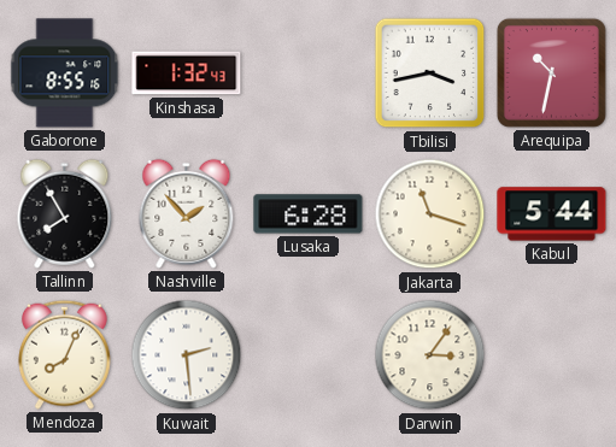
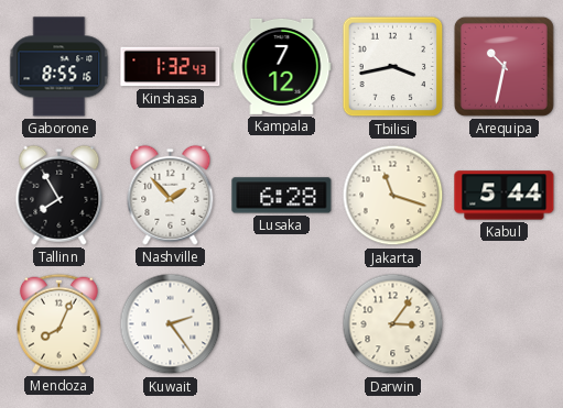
Kampala: none -> 7:12
Kuwait: 2:29 -> 2:24
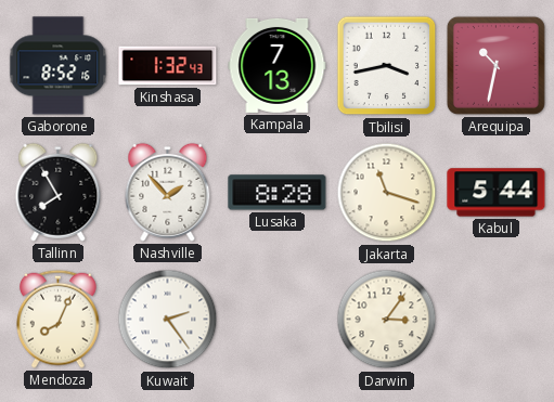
Gaborone: 8:55 -> 8:52
Kampala: 7:12 -> 7:13
Lusaka: 6:28 -> 8:28
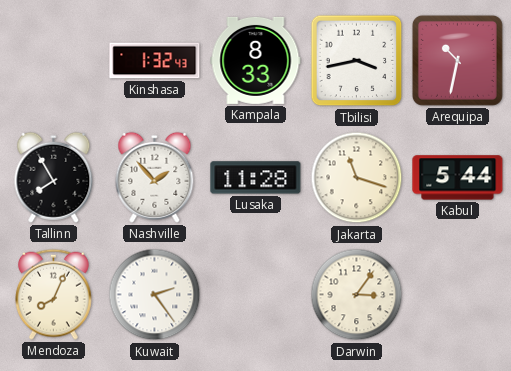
Gaborone: 8:52 -> none
Kampala: 7:13 -> 8:33
Lusaka: 8:28 -> 11:28
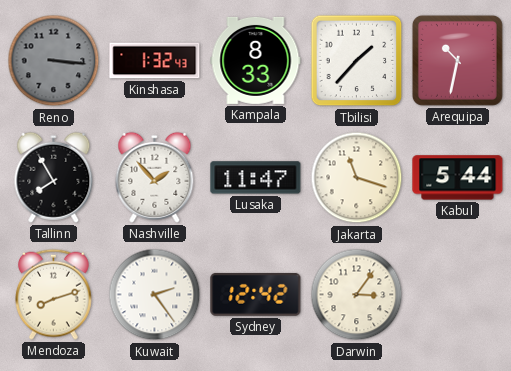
Reno: none -> 3:16
Tbilisi: 3:43 -> 1:37
Lusaka: 11:28 -> 11:47
Mendoza: 8:04 -> 8:12
Sydney: none -> 12:42
